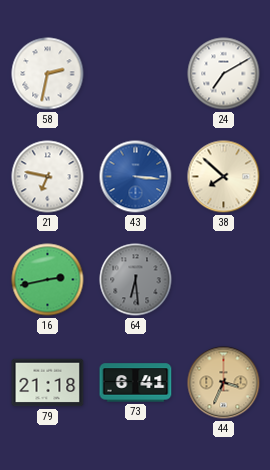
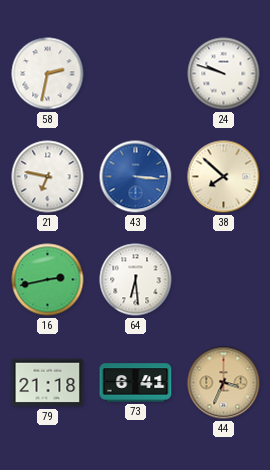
24: 7:10 -> 9:48
64 dial: grey -> white
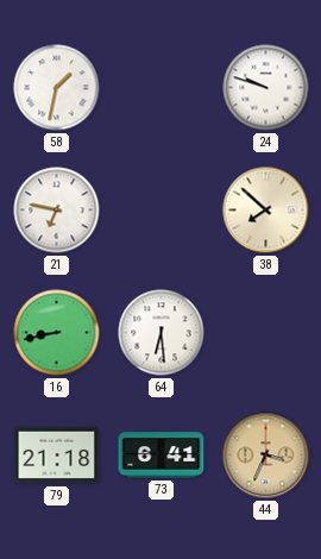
58: 2:32 -> 1:32
43: 3:16 -> none
16: 2:43 -> 8:43
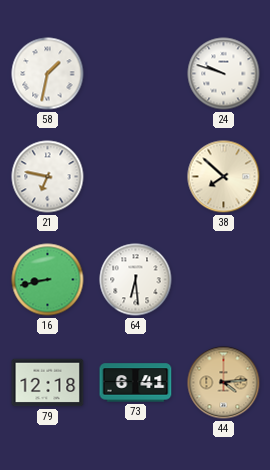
79: 21:18 -> 12:18
44: 3:34 -> 4:14
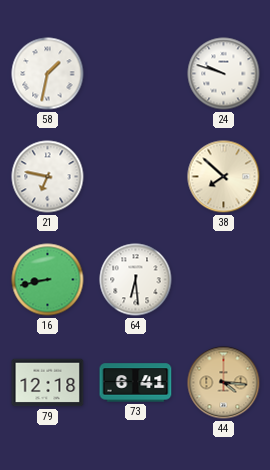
44: 4:14 -> 4:16
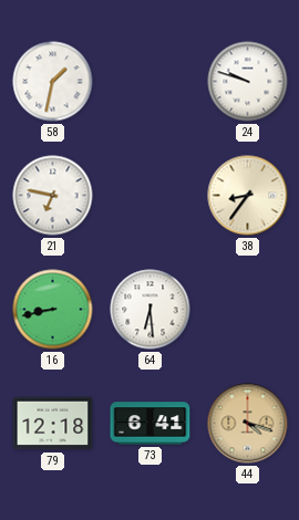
38: 7:52 -> 8:36
44: 4:16 -> 4:18
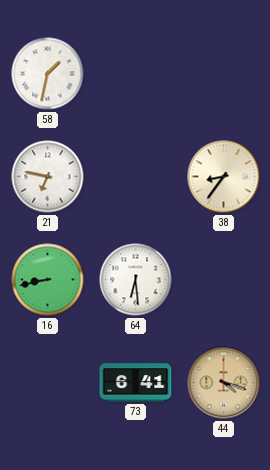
24: 9:48 -> none
79: 12:18 -> none
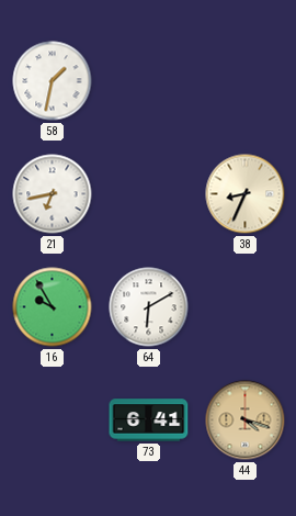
21: 6:47 -> 6:43
38: 8:36 -> 8:34
16: 8:43 -> 9:55
64: 6:29 -> 6:10
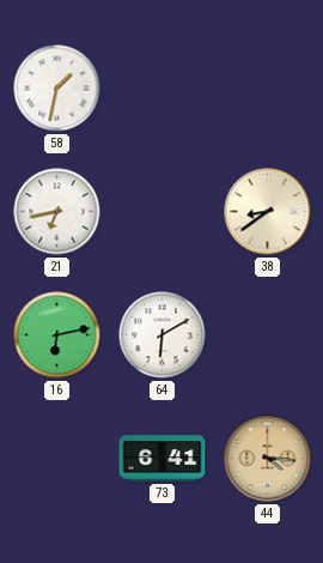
38: 8:34 -> 8:39
16: 9:55 -> 6:13
44: 4:18 -> 4:16
